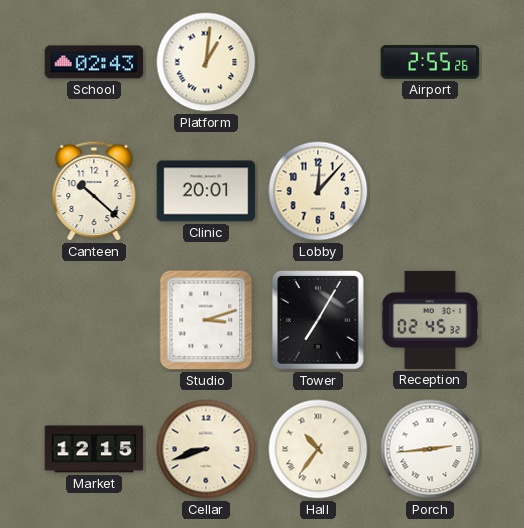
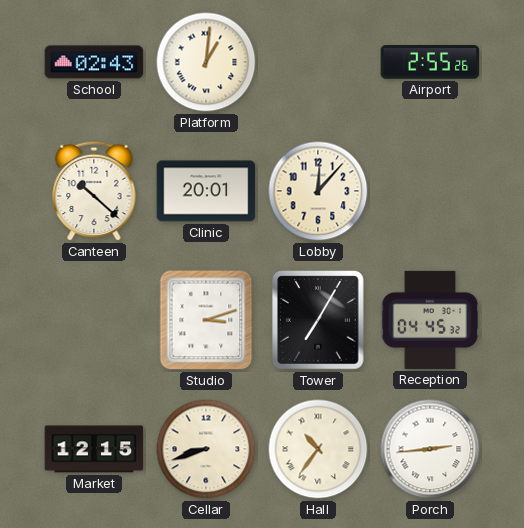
Reception: 02:45 -> 04:45
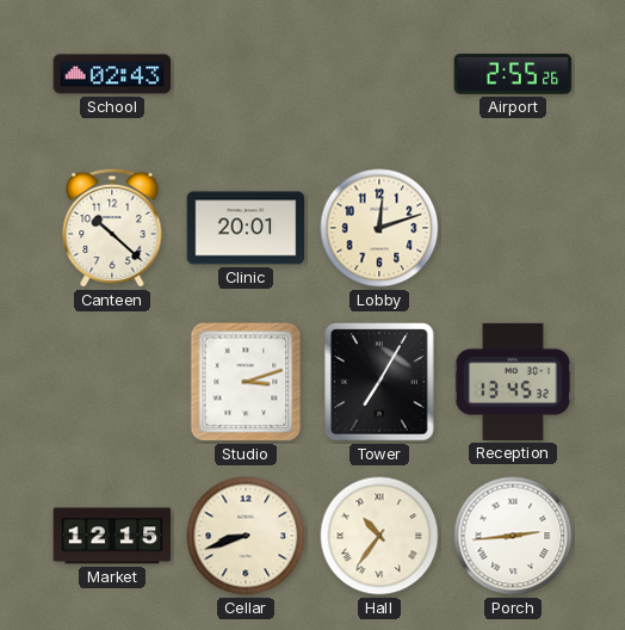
Platform: 1:01 -> none
Lobby: 12:07 -> 12:12
Reception: 04:45 -> 13:45
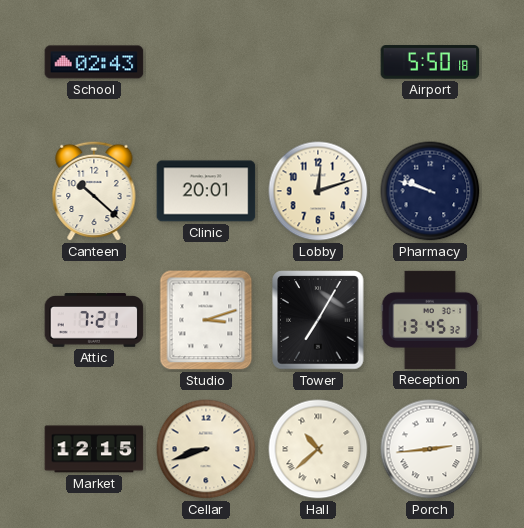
Airport: 2:55 -> 5:50
Pharmacy: none -> 9:48
Attic: none -> 7:21
Hall: 10:36 -> 10:38
